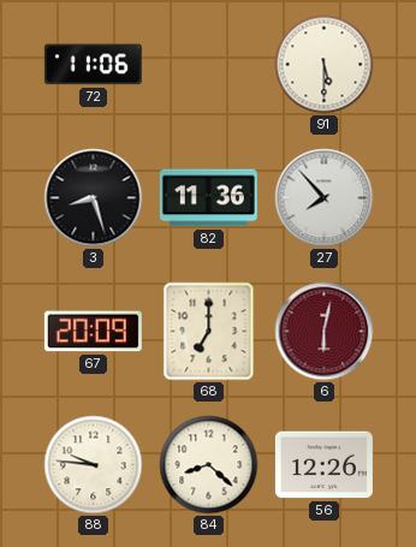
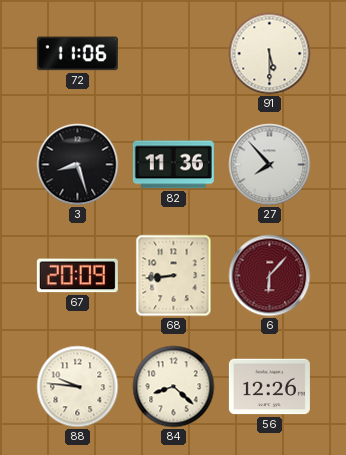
68: 7:00 -> 8:44
6: 6:02 -> 6:07
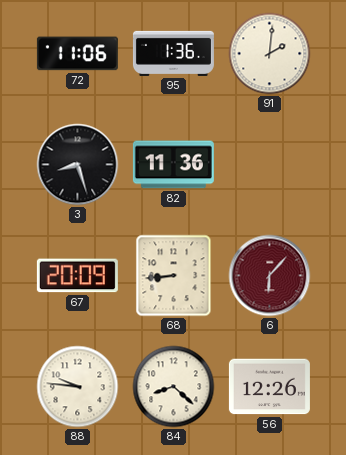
95: none -> 1:36
91: 5:30 -> 2:01
27: 7:53 -> none
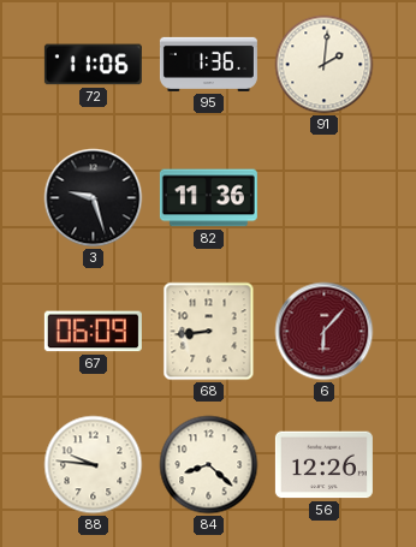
3: 8:27 -> 9:27
67: 20:09 -> 06:09
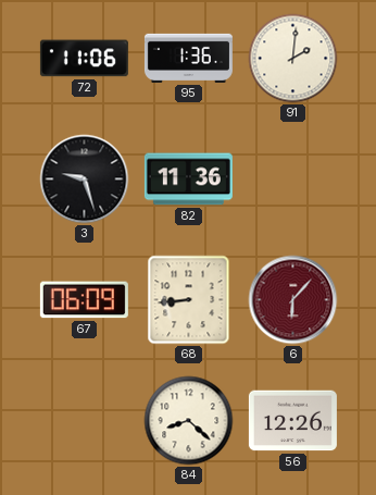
88: 9:46 -> none
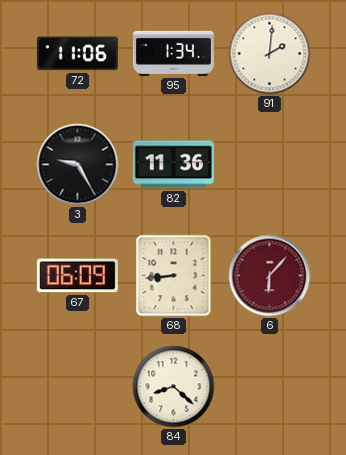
95: 1:36 -> 1:34
3: 9:27 -> 9:25
56: 12:26 -> none
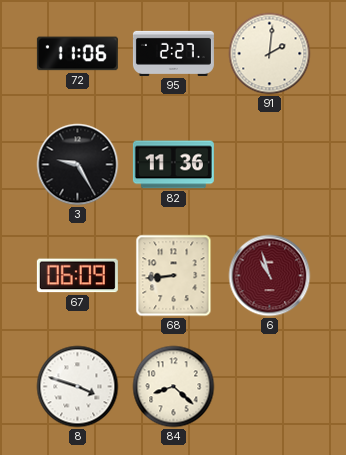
95: 1:34 -> 2:27
6: 6:07 -> 10:57
8: none -> 3:48
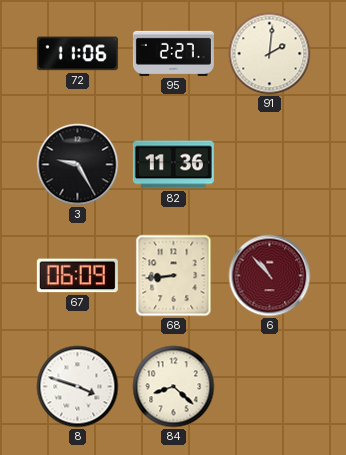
6: 10:57 -> 10:53
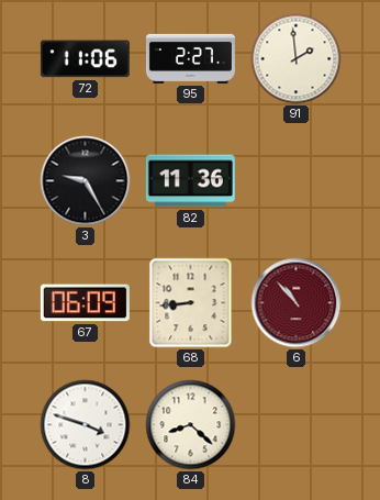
91: 2:01 -> 1:59
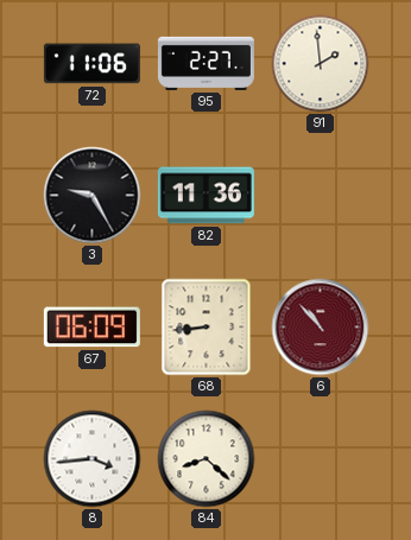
8: 3:48 -> 3:44
